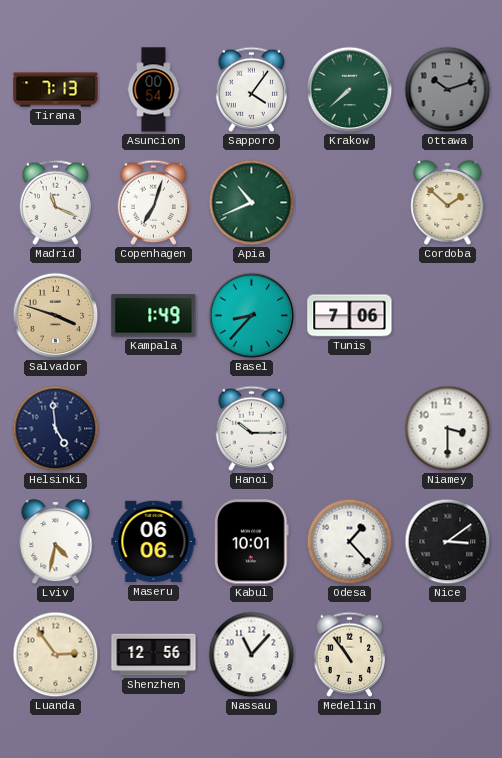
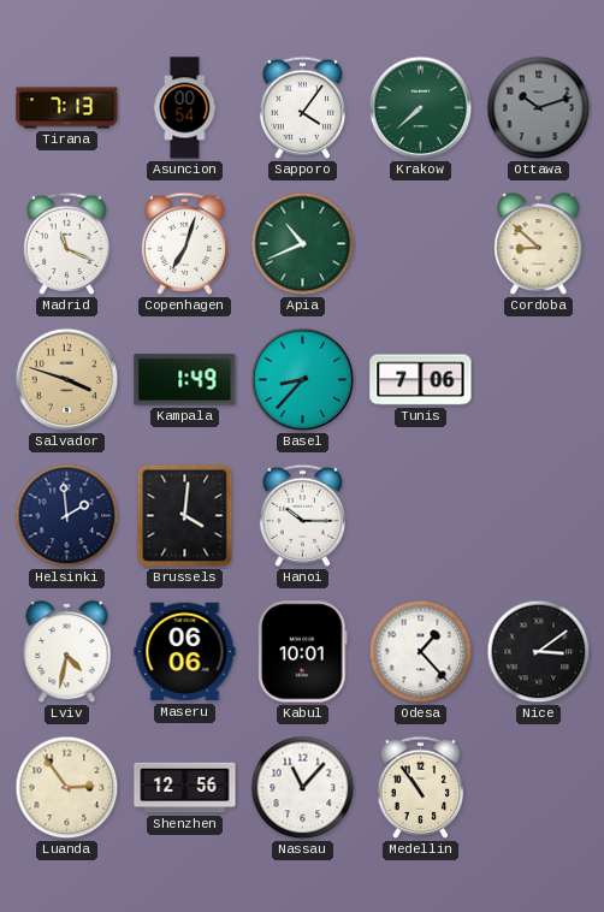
Cordoba: 1:52 -> 8:52
Helsinki: 4:59 -> 1:59
Brussels: none -> 4:01
Niamey: 3:30 -> none
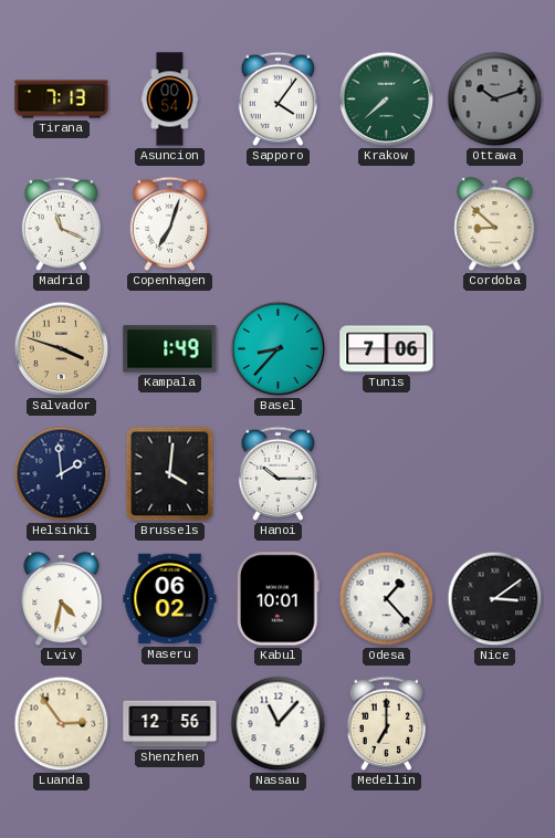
Apia: 10:41 -> none
Maseru: 06:06 -> 06:02
Medellin: 10:54 -> 7:00
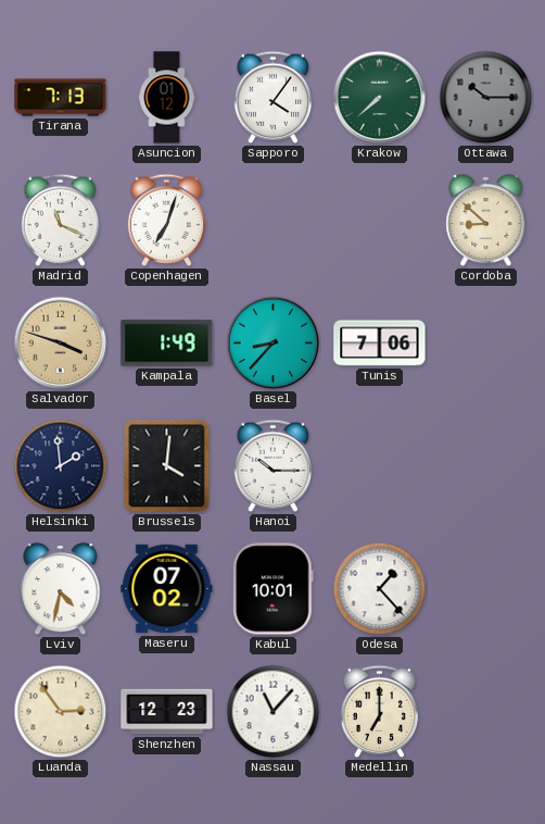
Asuncion: 00:54 -> 01:12
Ottawa: 10:12 -> 10:15
Maseru: 06:02 -> 07:02
Nice: 3:09 -> none
Shenzhen: 12:56 -> 12:23
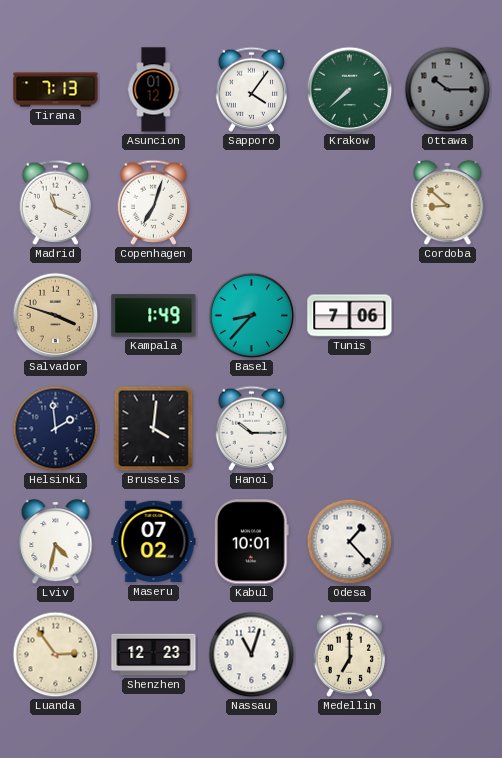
Nassau: 11:07 -> 11:03
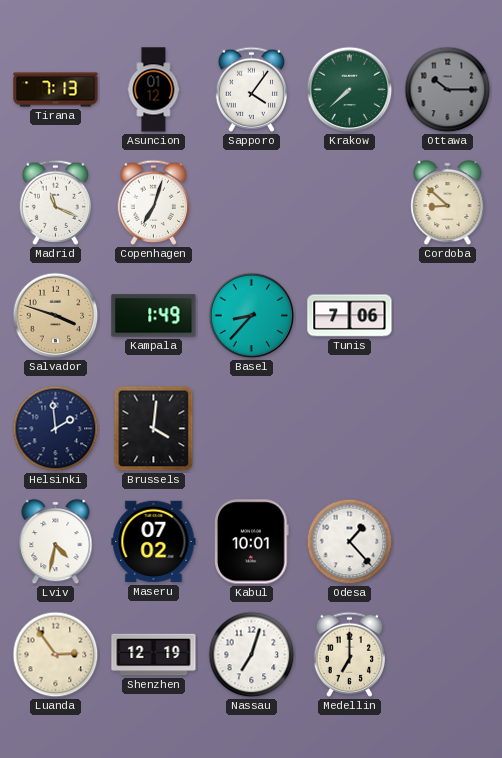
Hanoi: 10:15 -> none
Shenzhen: 12:23 -> 12:19
Nassau: 11:03 -> 7:03
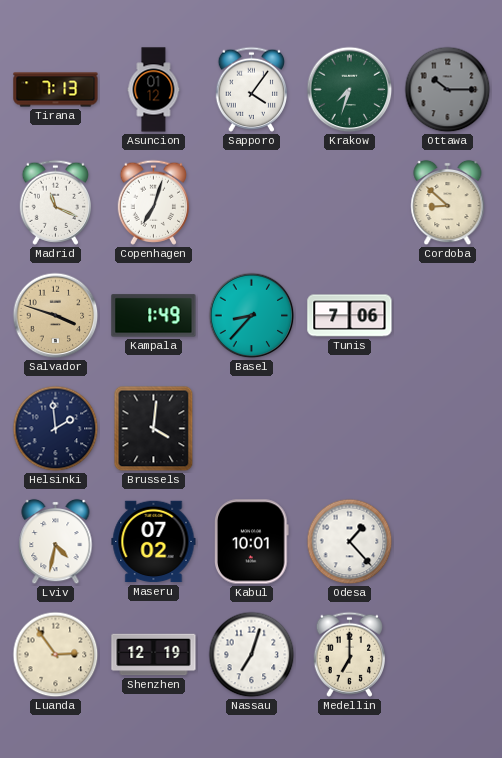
Krakow: 7:38 -> 7:33
